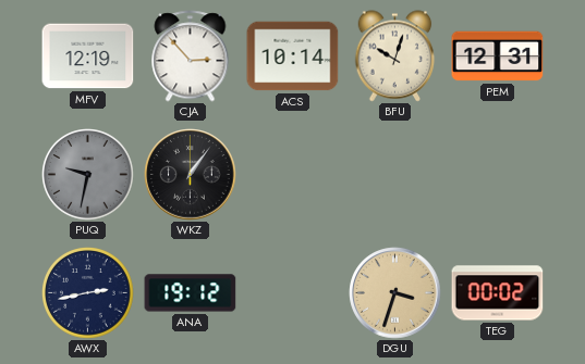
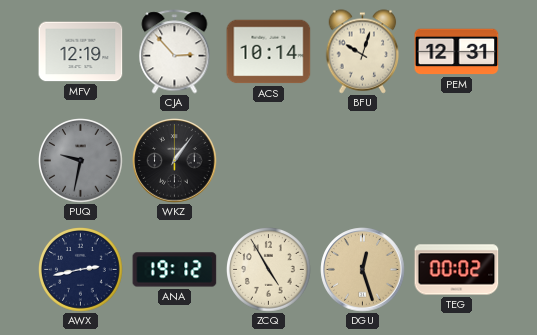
ZCQ: none -> 4:55
DGU: 3:33 -> 12:27
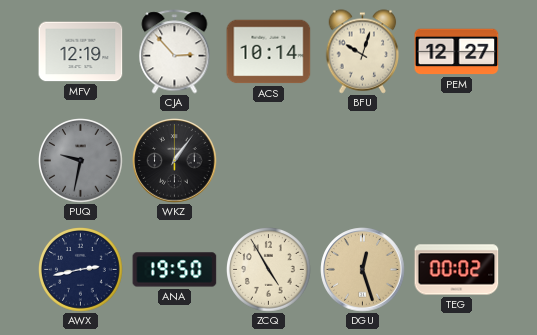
PEM: 12:31 -> 12:27
ANA: 19:12 -> 19:50
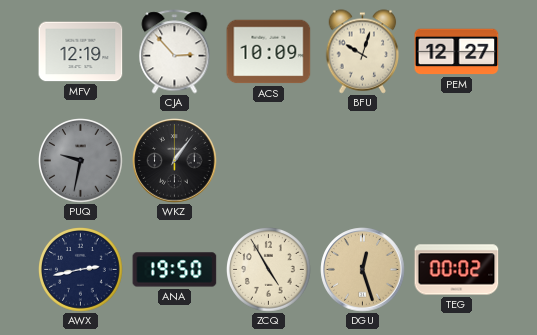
ACS: 10:14 -> 10:09
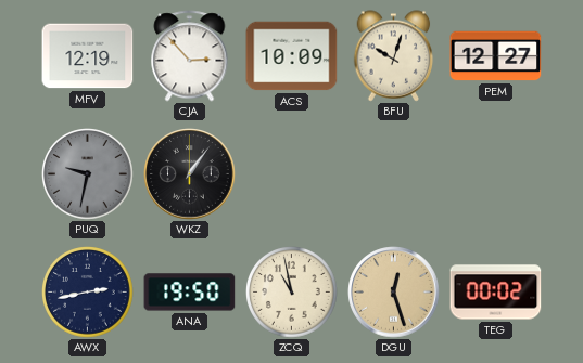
ZCQ: 4:55 -> 10:58
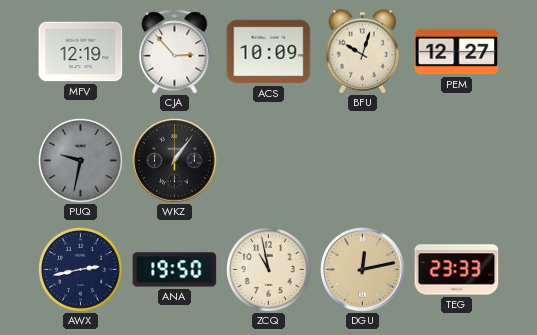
DGU: 12:27 -> 12:13
TEG: 00:02 -> 23:33
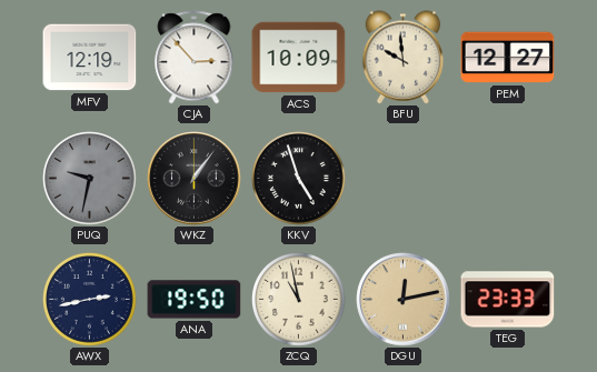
BFU: 10:03 -> 9:59
KKV: none -> 4:57
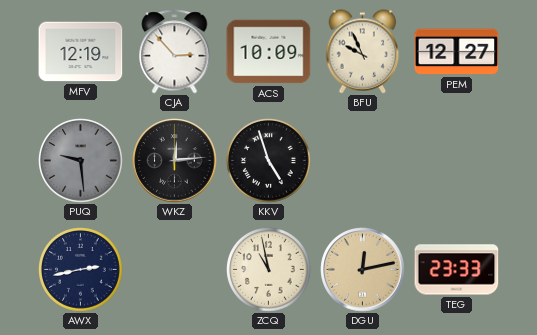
BFU: 9:59 -> 9:56
PUQ: 9:32 -> 9:29
WKZ: 1:06 -> 12:14
ANA: 19:50 -> none
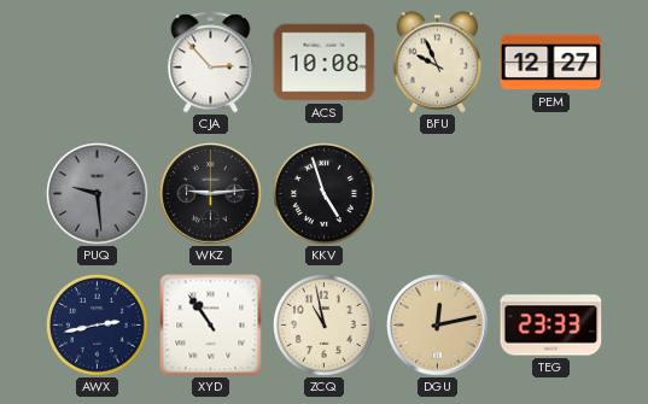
MFV: 12:19 -> none
ACS: 10:09 -> 10:08
WKZ: 12:14 -> 9:14
XYD: none -> 10:54
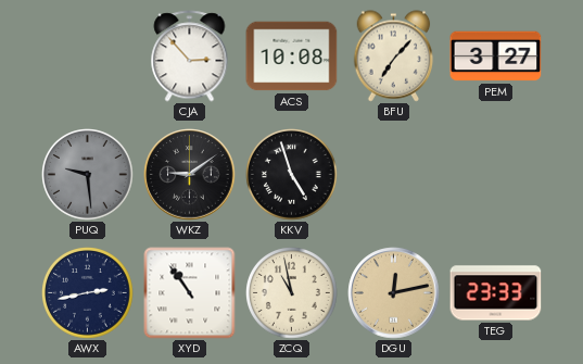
BFU: 9:56 -> 7:07
PEM: 12:27 -> 3:27
WKZ: 9:14 -> 9:09
